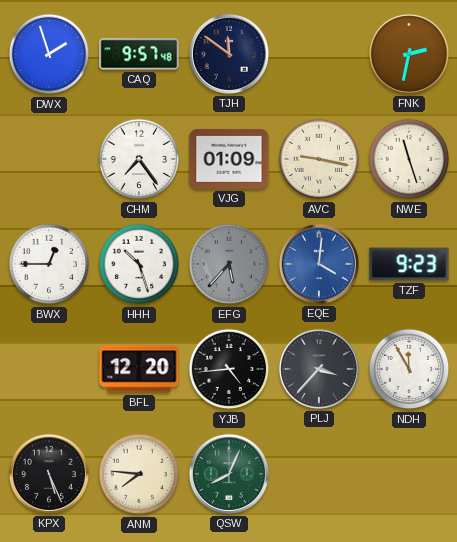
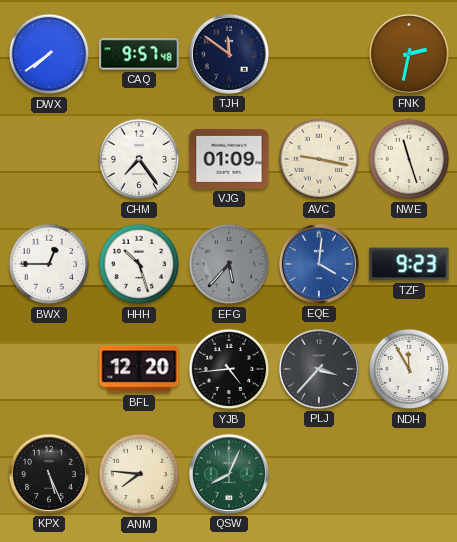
DWX: 1:57 -> 7:39
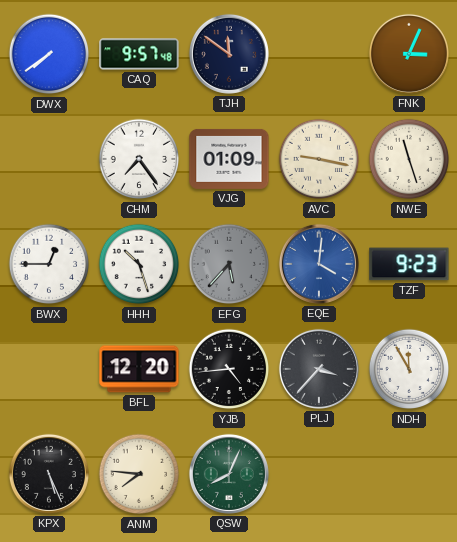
FNK: 2:32 -> 3:04
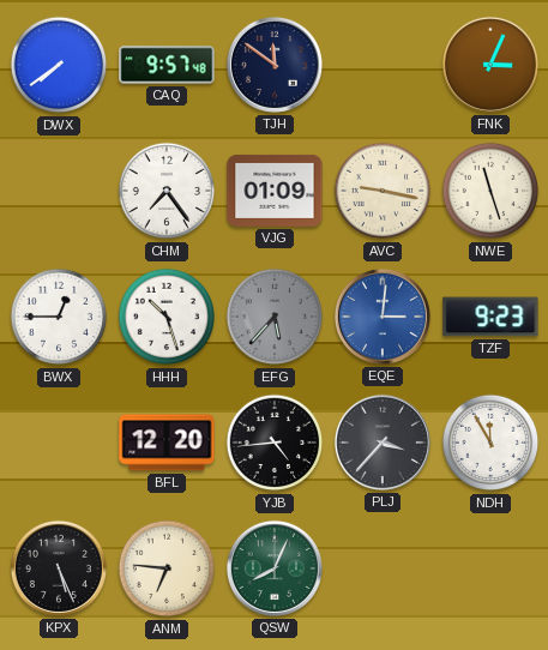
EQE: 4:01 -> 3:01
ANM: 7:46 -> 6:46
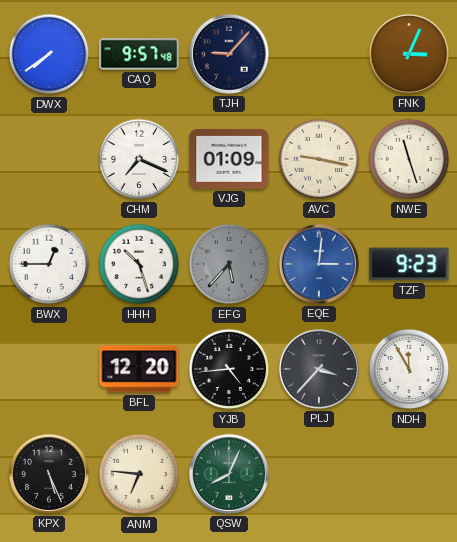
TJH: 11:51 -> 9:07
CHM: 7:24 -> 7:19
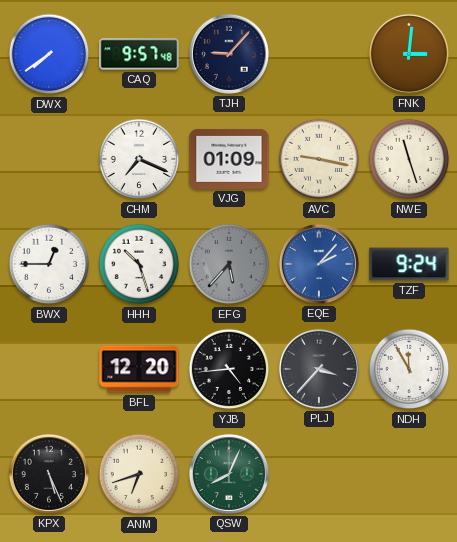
FNK: 3:04 -> 3:01
EQE: 3:01 -> 2:07
TZF: 9:23 -> 9:24
ANM: 6:46 -> 6:42
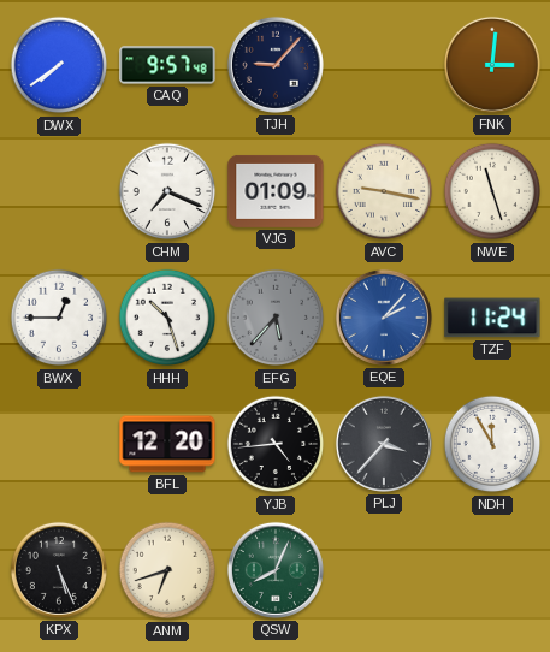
TZF: 9:24 -> 11:24
